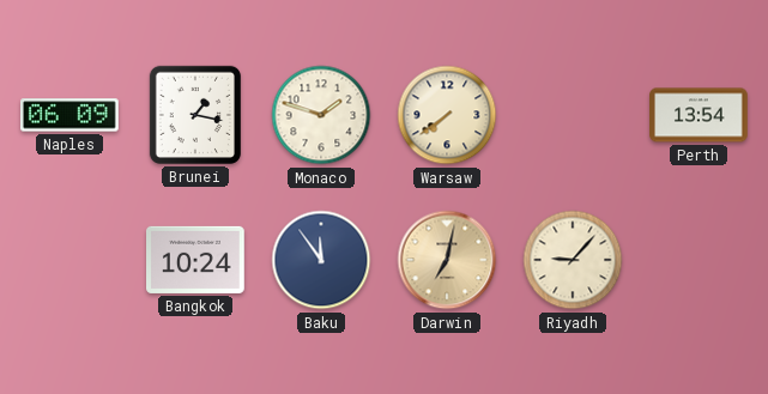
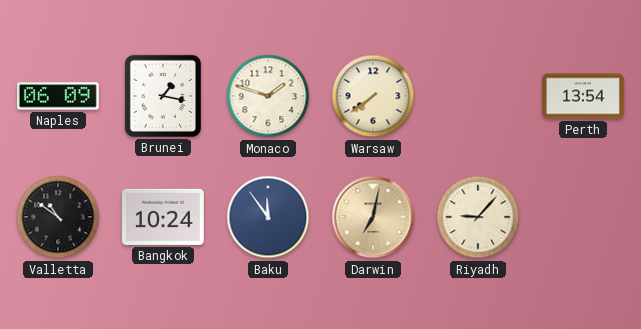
Valletta: none -> 10:51
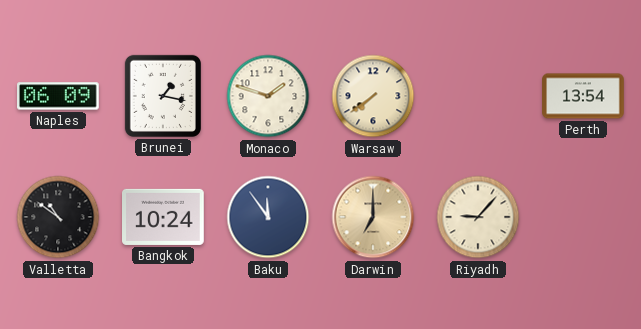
Darwin: 7:02 -> 7:00
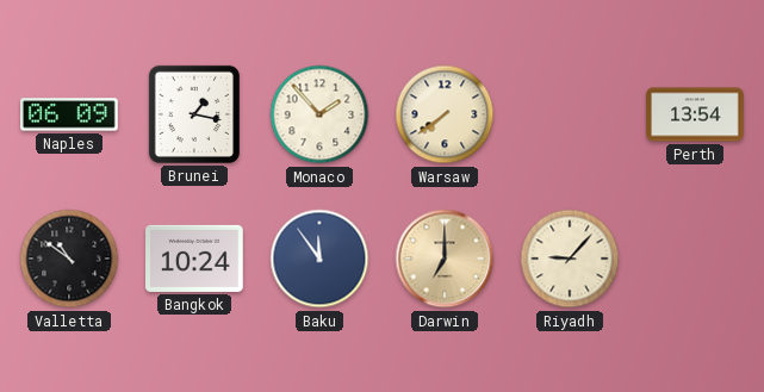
Monaco: 1:48 -> 1:53
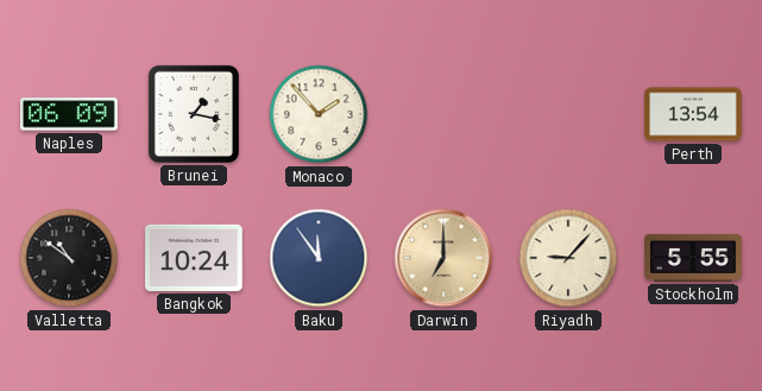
Warsaw: 7:39 -> none
Stockholm: none -> 5:55
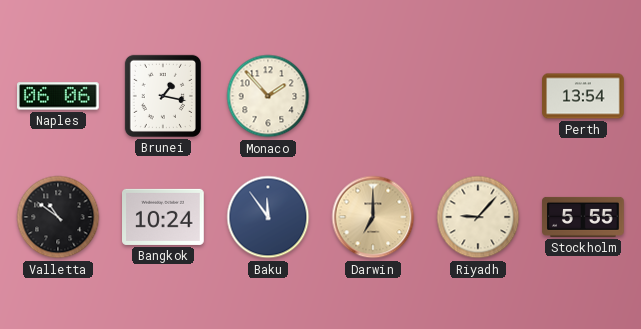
Naples: 06:09 -> 06:06
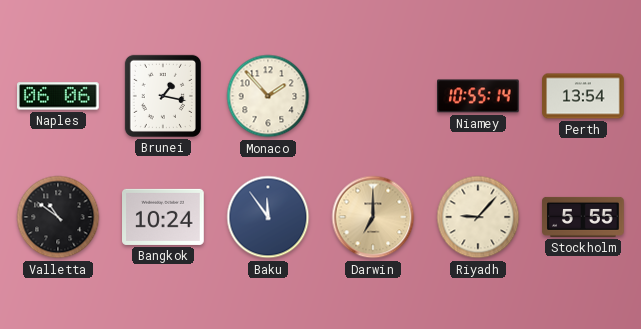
Niamey: none -> 10:55
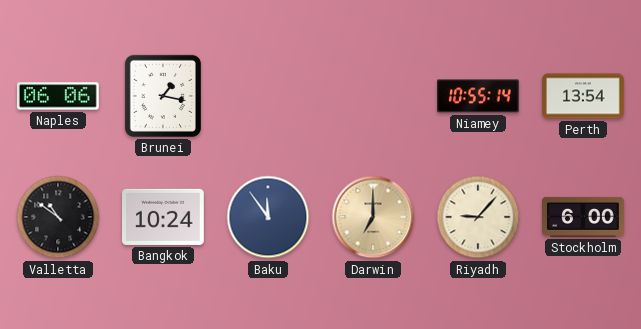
Monaco: 1:53 -> none
Stockholm: 5:55 -> 6:00
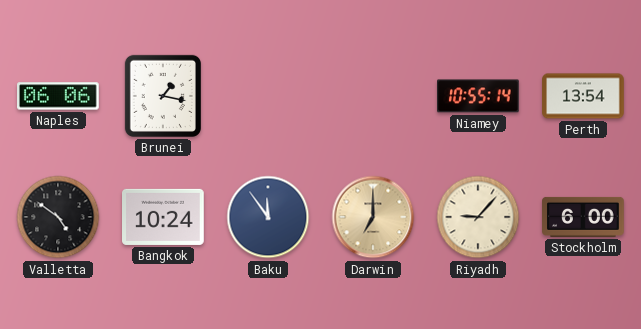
Valletta: 10:51 -> 4:51
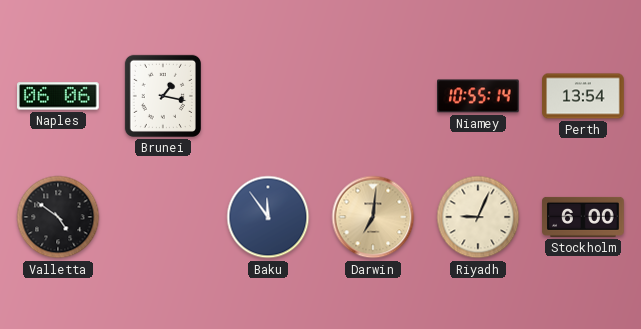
Bangkok: 10:24 -> none
Darwin: 7:00 -> 7:01
Riyadh: 9:07 -> 9:04
